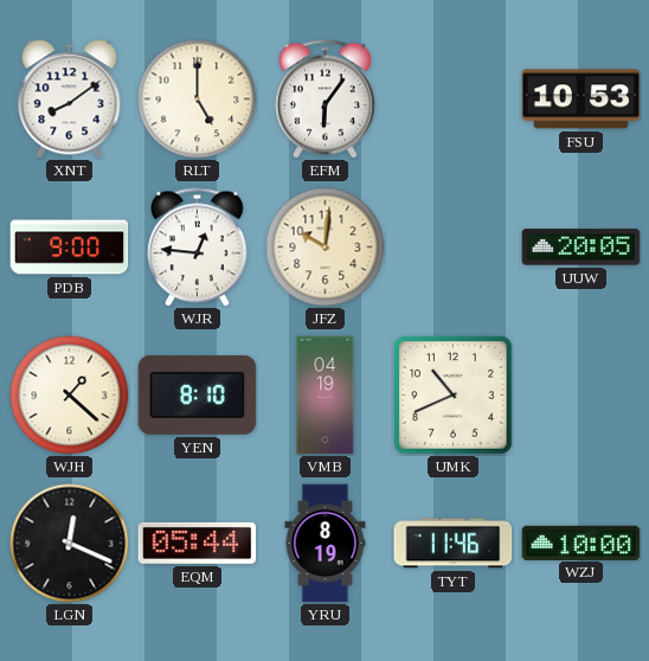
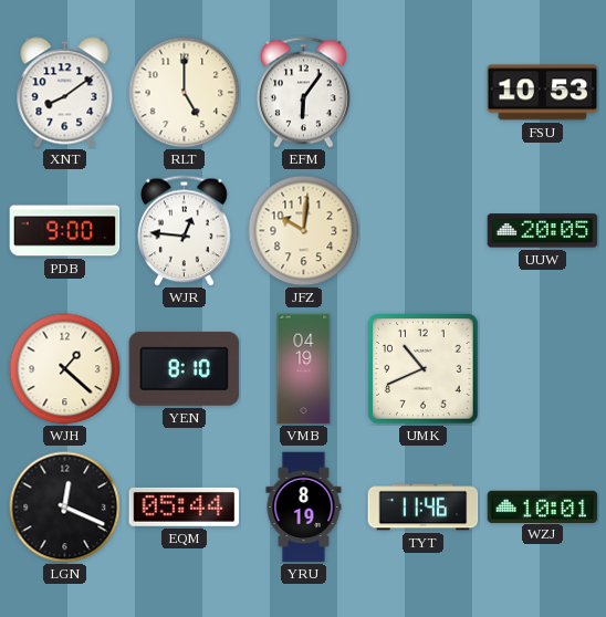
WZJ: 10:00 -> 10:01
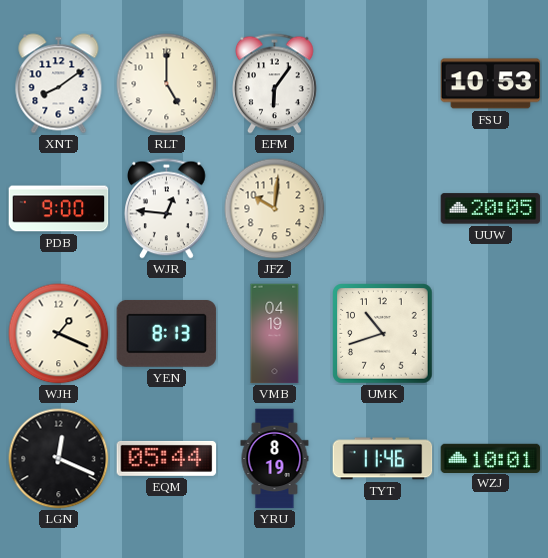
WJH: 1:22 -> 1:19
YEN: 8:10 -> 8:13
UMK: 10:41 -> 10:42
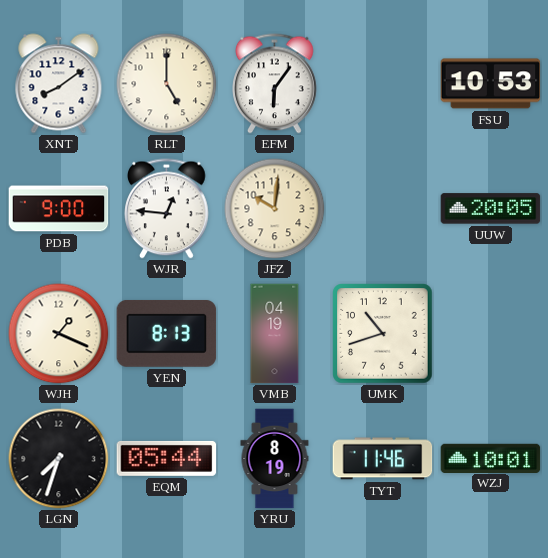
LGN: 12:19 -> 7:33
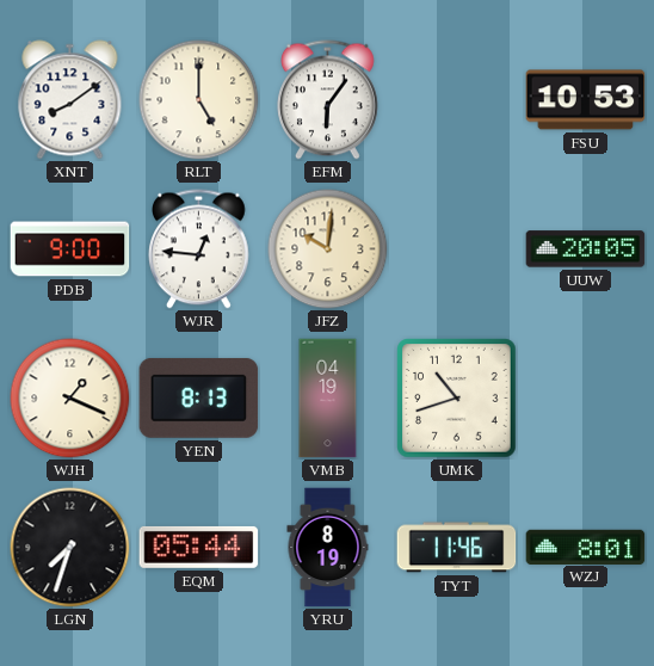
WZJ: 10:01 -> 8:01
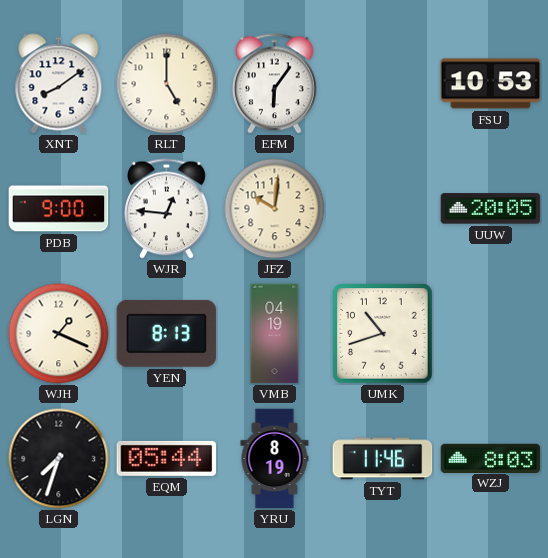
WZJ: 8:01 -> 8:03
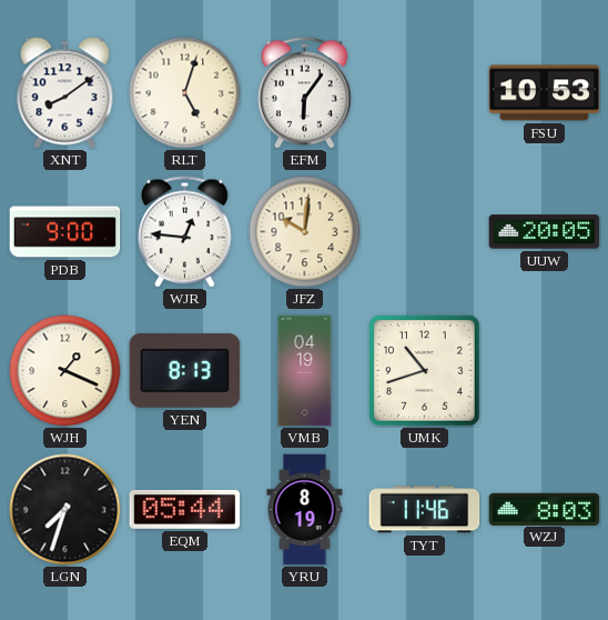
RLT: 5:00 -> 5:03
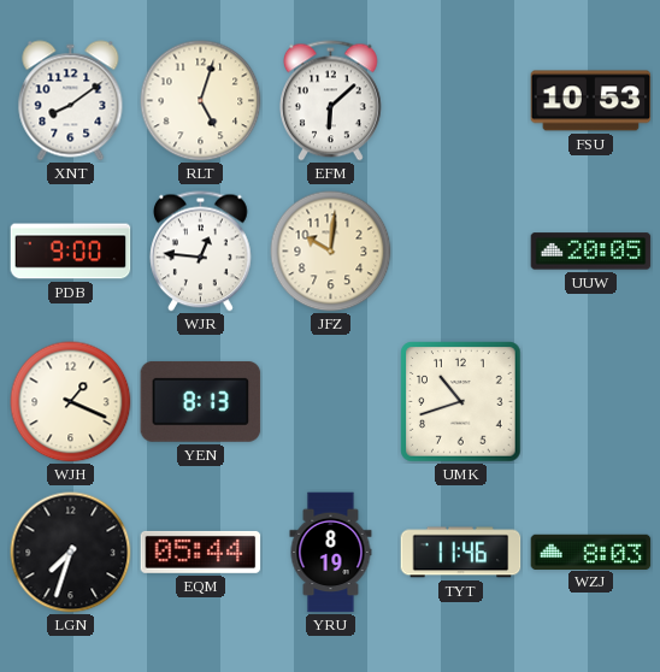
EFM: 6:06 -> 6:08
VMB: 04:19 -> none
